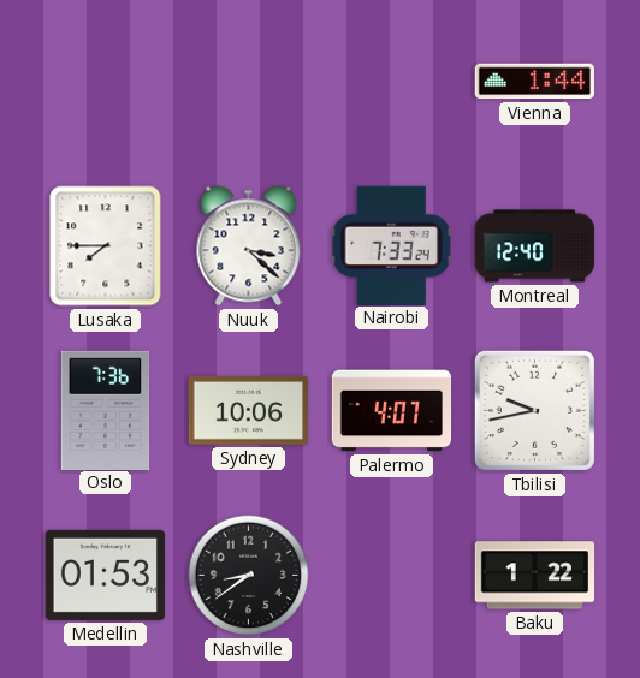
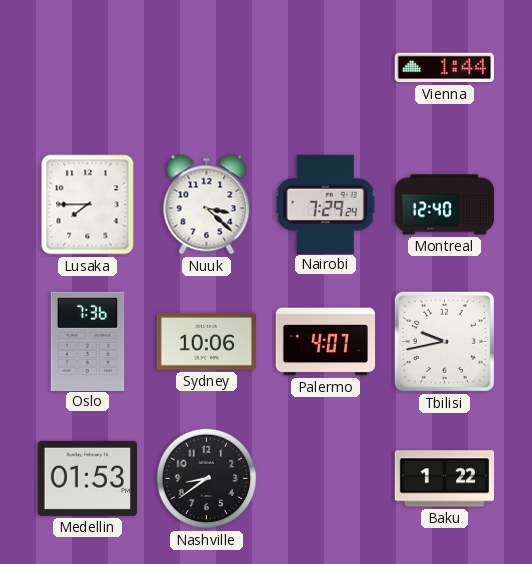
Nairobi: 7:33 -> 7:29
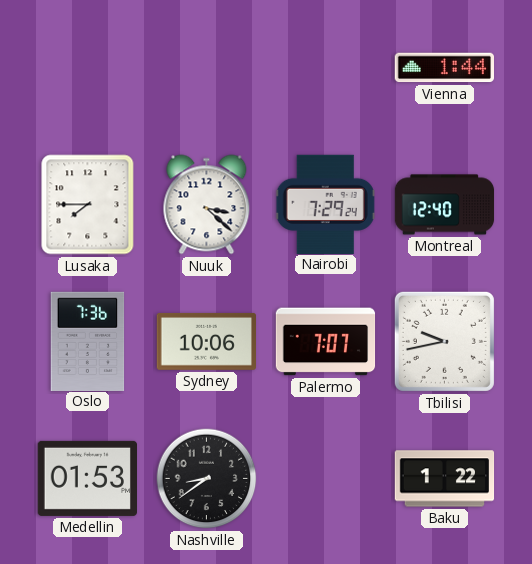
Palermo: 4:07 -> 7:07
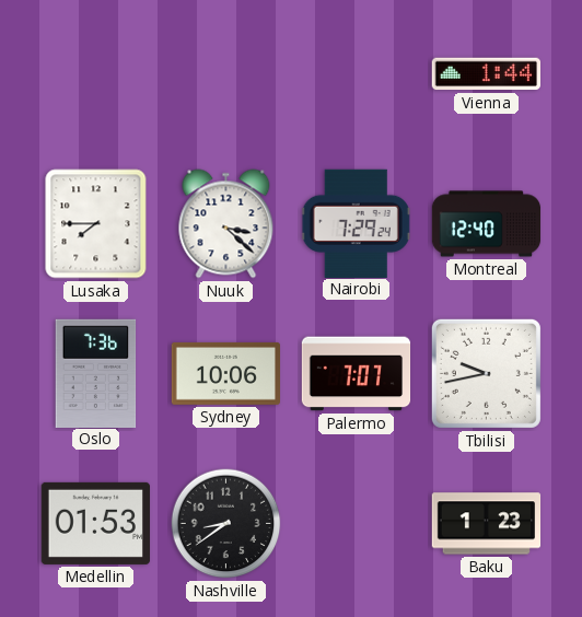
Baku: 1:22 -> 1:23
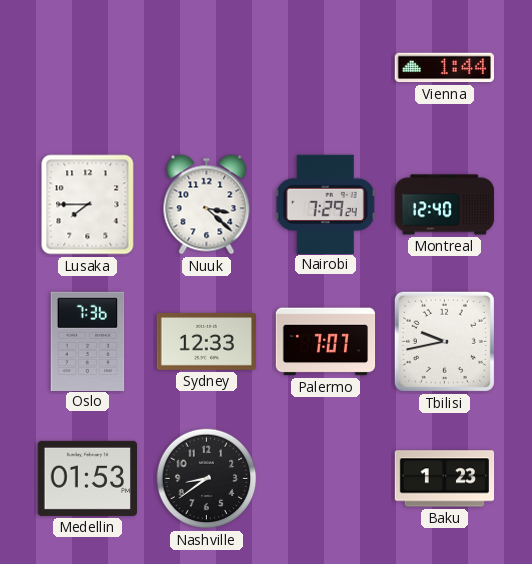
Sydney: 10:06 -> 12:33
